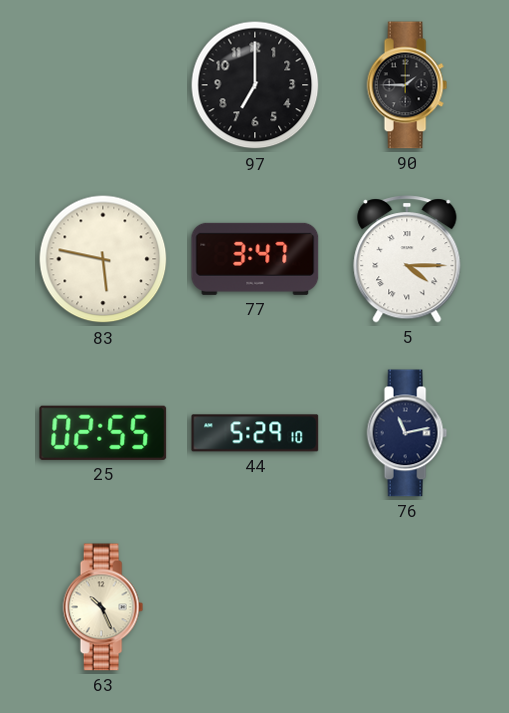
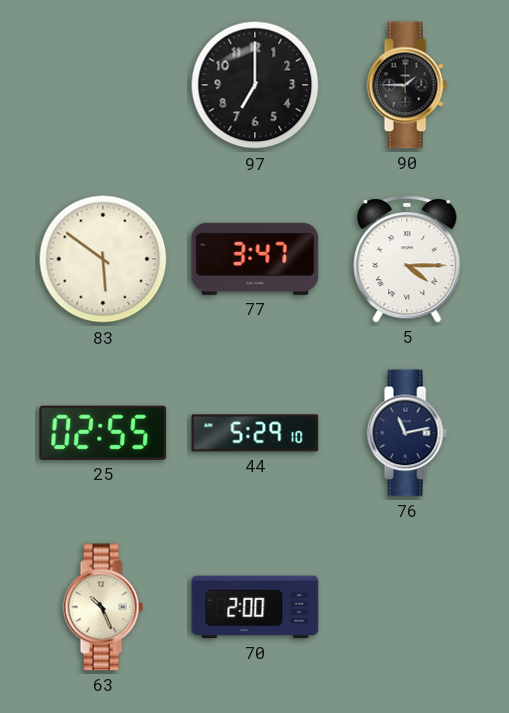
83: 5:47 -> 5:51
70: none -> 2:00
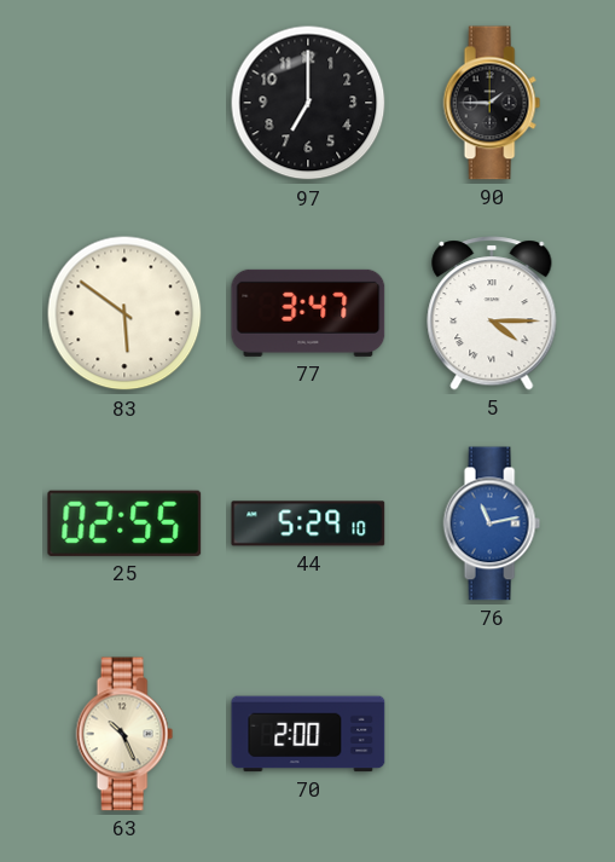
76 dial: navy -> blue
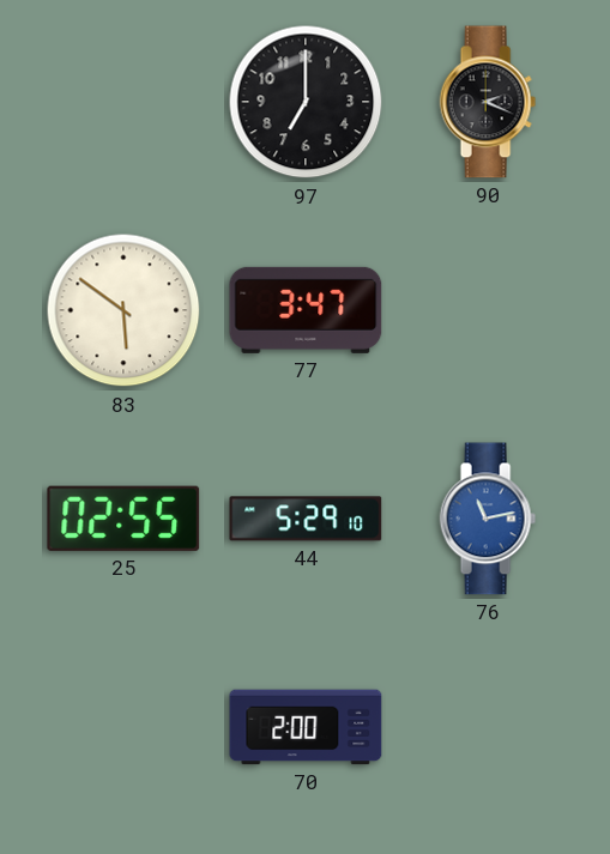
90: 1:45 -> 2:19
5: 4:15 -> none
63: 10:26 -> none
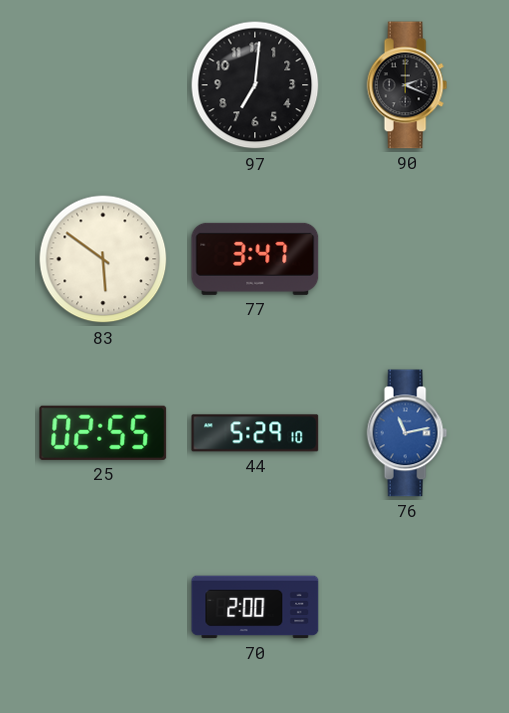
97: 7:00 -> 7:01
